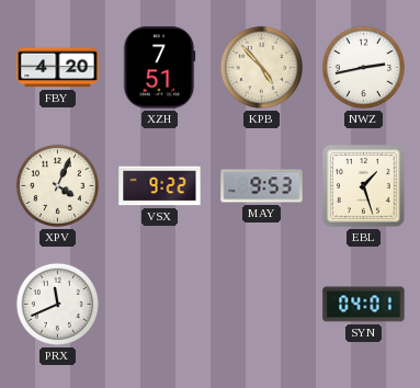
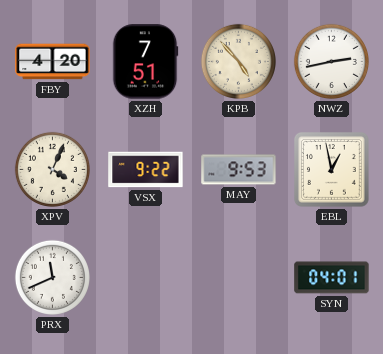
EBL: 1:27 -> 12:58
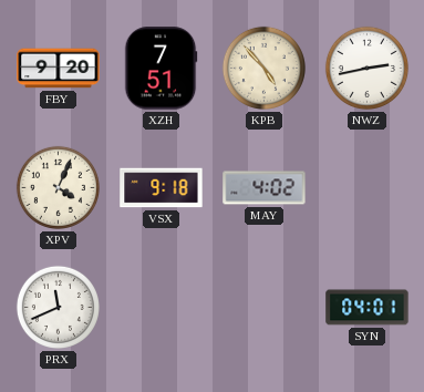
FBY: 4:20 -> 9:20
VSX: 9:22 -> 9:18
MAY: 9:53 -> 4:02
EBL: 12:58 -> none
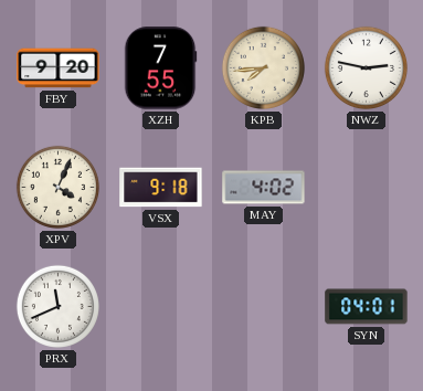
XZH: 7:51 -> 7:55
KPB: 4:53 -> 7:44
NWZ: 2:43 -> 2:47
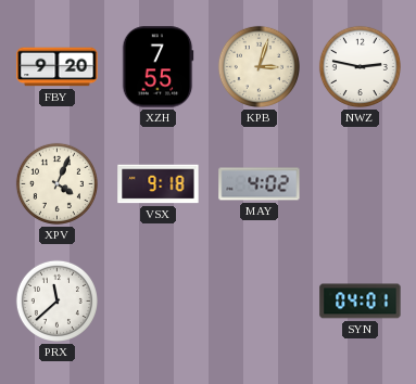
KPB: 7:44 -> 3:03
PRX: 11:41 -> 11:38
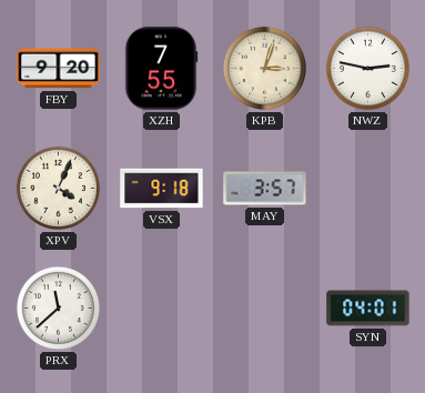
MAY: 4:02 -> 3:57
